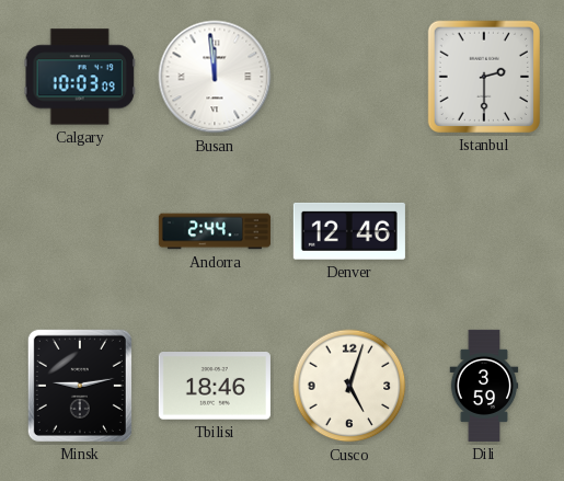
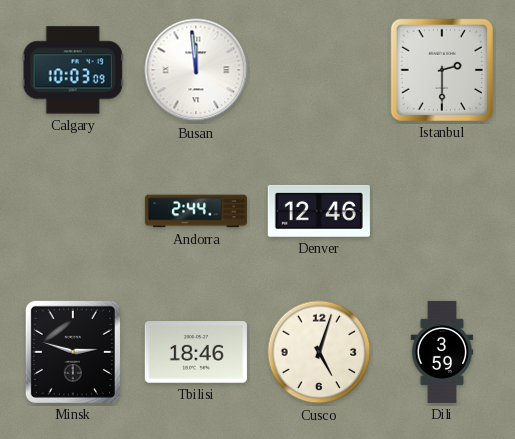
Minsk: 9:13 -> 2:48
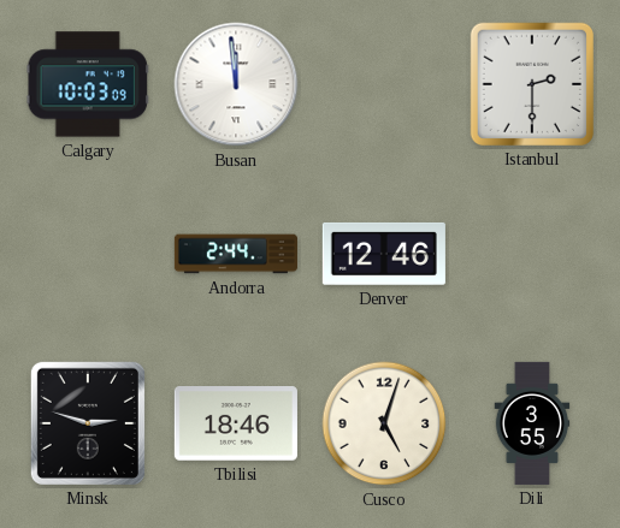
Dili: 3:59 -> 3:55
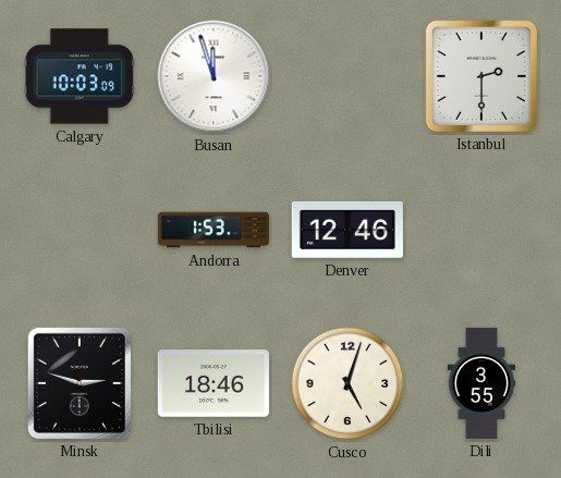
Busan: 11:59 -> 11:57
Andorra: 2:44 -> 1:53
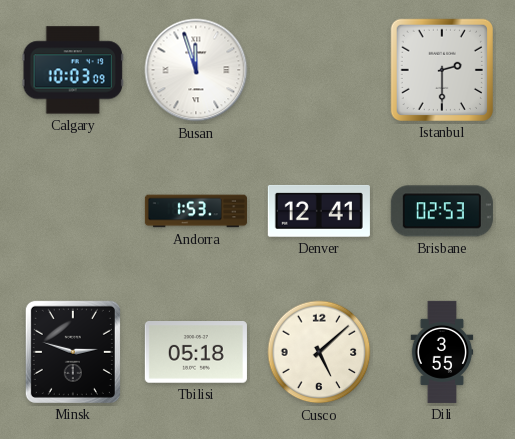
Denver: 12:46 -> 12:41
Brisbane: none -> 02:53
Tbilisi: 18:46 -> 05:18
Cusco: 5:03 -> 5:08
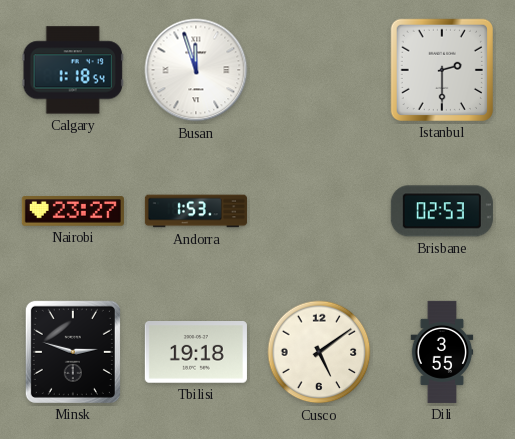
Calgary: 10:03 -> 1:18
Nairobi: none -> 23:27
Denver: 12:41 -> none
Tbilisi: 05:18 -> 19:18
Cusco: 5:08 -> 5:09
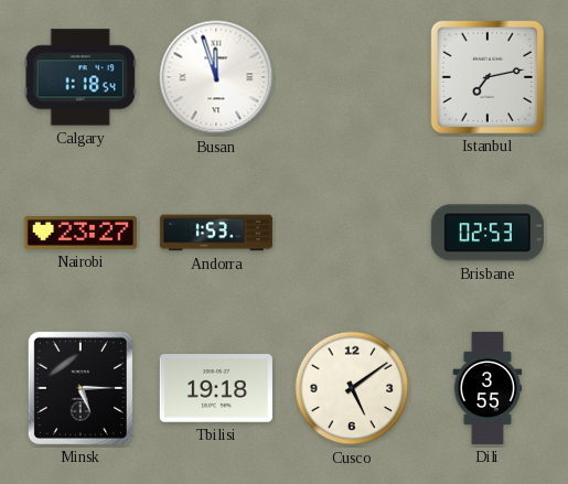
Istanbul: 2:30 -> 7:13
Minsk: 2:48 -> 5:15
